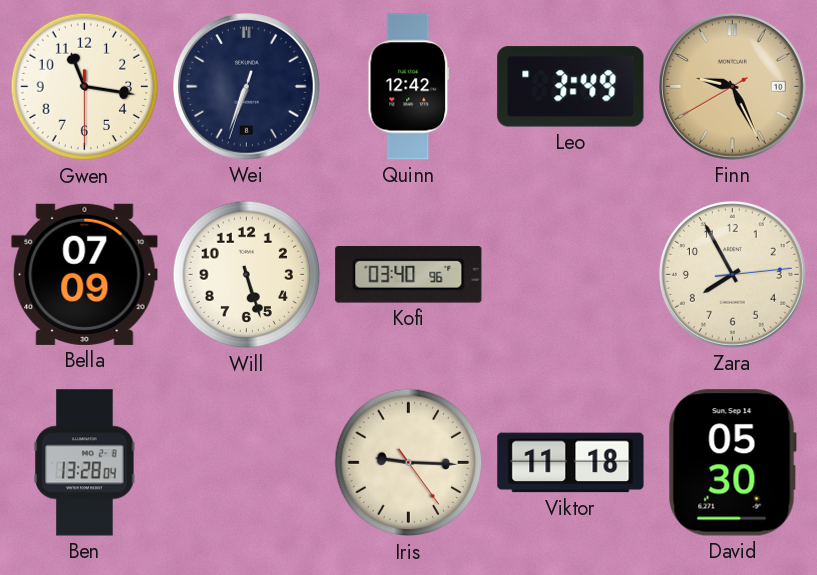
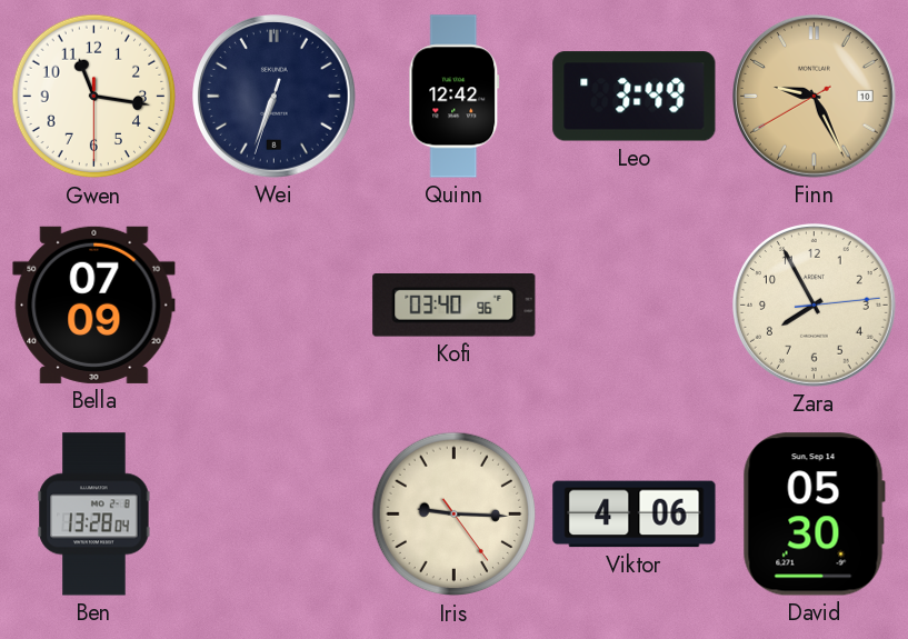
Will: 5:27 -> none
Viktor: 11:18 -> 4:06
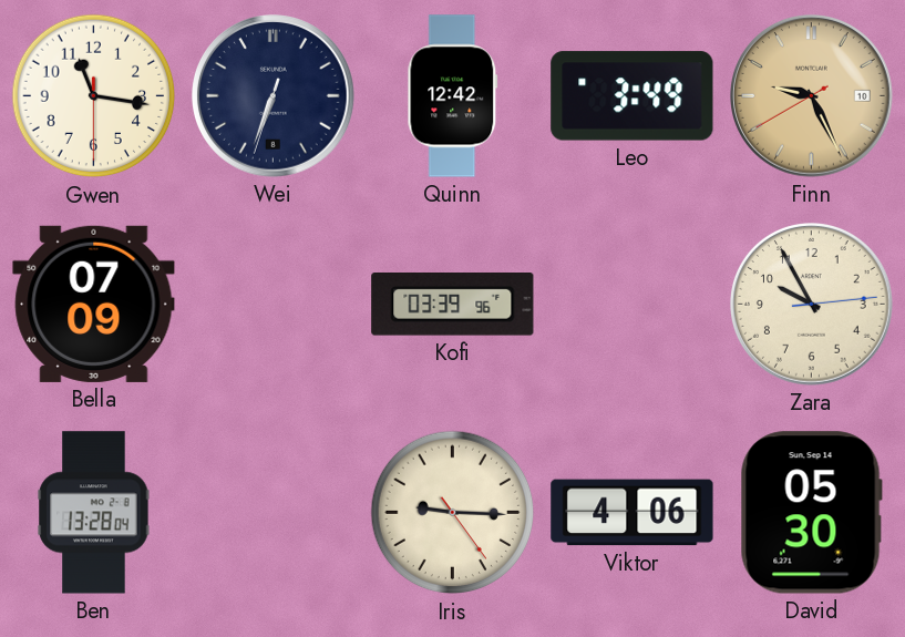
Kofi: 03:40 -> 03:39
Zara: 7:55 -> 9:55
